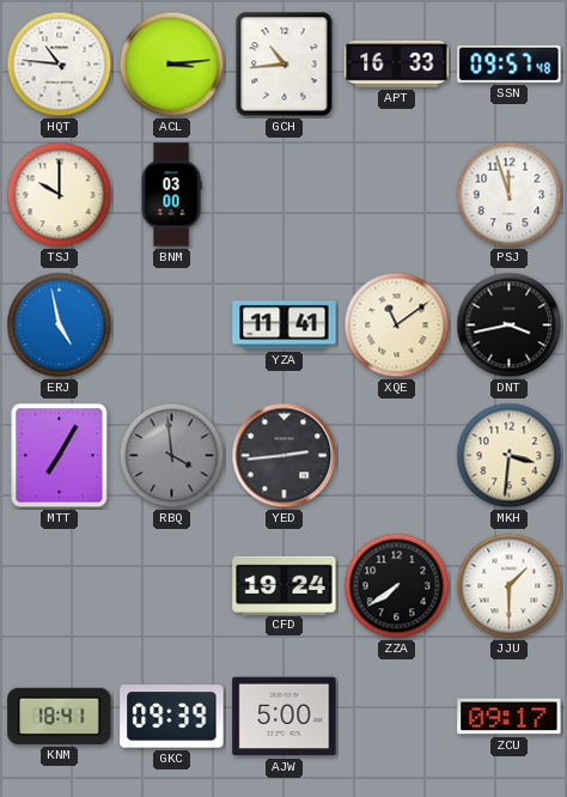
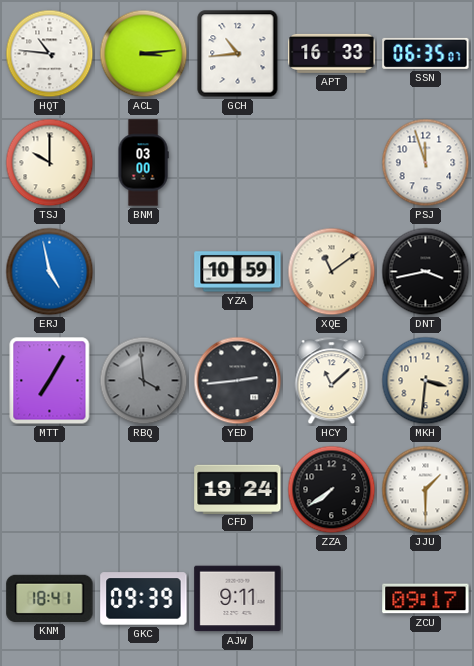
SSN: 09:57 -> 06:35
YZA: 11:41 -> 10:59
HCY: none -> 11:08
AJW: 5:00 -> 9:11
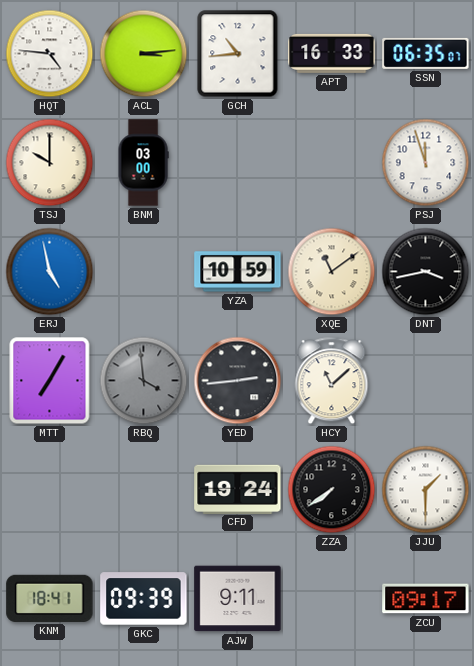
HQT: 10:46 -> 4:46
MKH: 3:31 -> none
